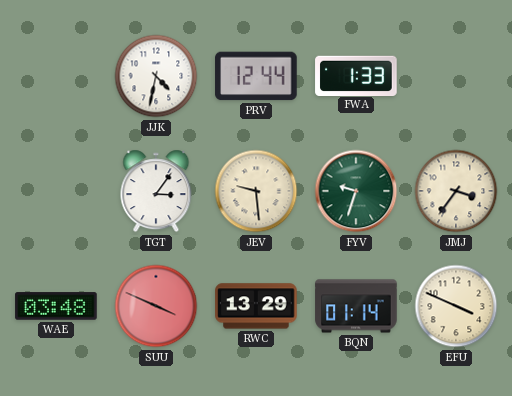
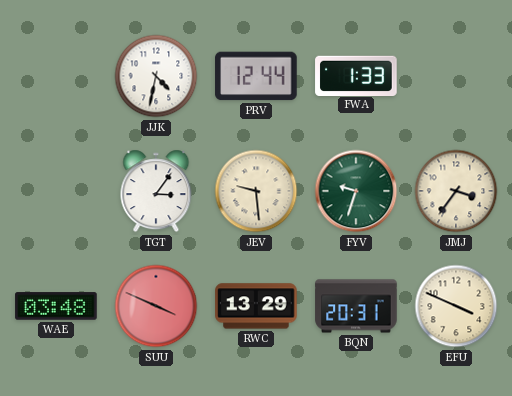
BQN: 01:14 -> 20:31
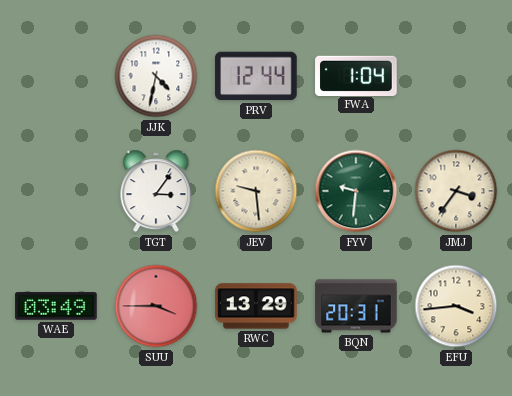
FWA: 1:33 -> 1:04
FYV: 9:33 -> 9:31
WAE: 03:48 -> 03:49
SUU: 3:49 -> 3:45
EFU: 3:49 -> 3:44
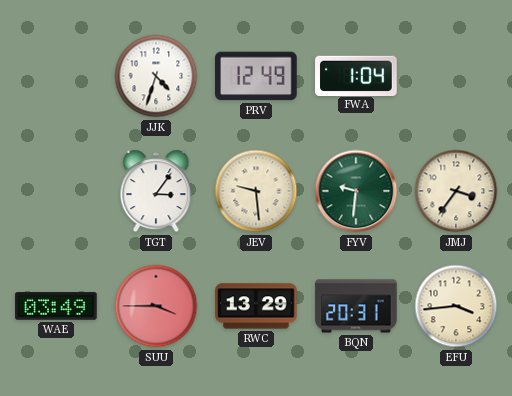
JJK: 4:32 -> 4:33
PRV: 12:44 -> 12:49
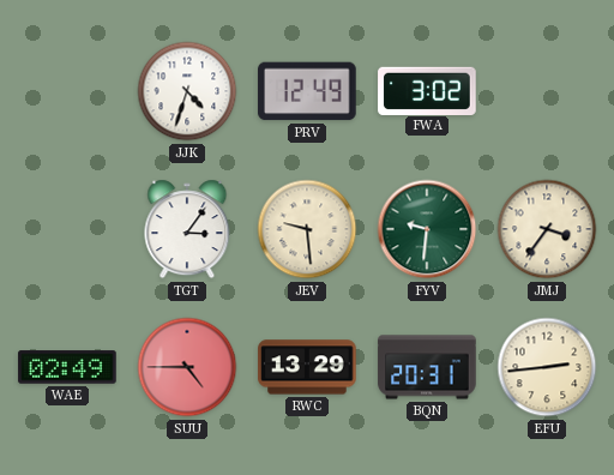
FWA: 1:04 -> 3:02
WAE: 03:49 -> 02:49
SUU: 3:45 -> 4:45
EFU: 3:44 -> 2:44
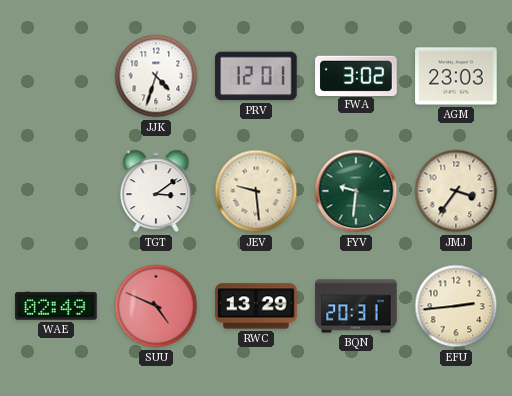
PRV: 12:49 -> 12:01
AGM: none -> 23:03
TGT: 3:06 -> 3:09
SUU: 4:45 -> 4:49
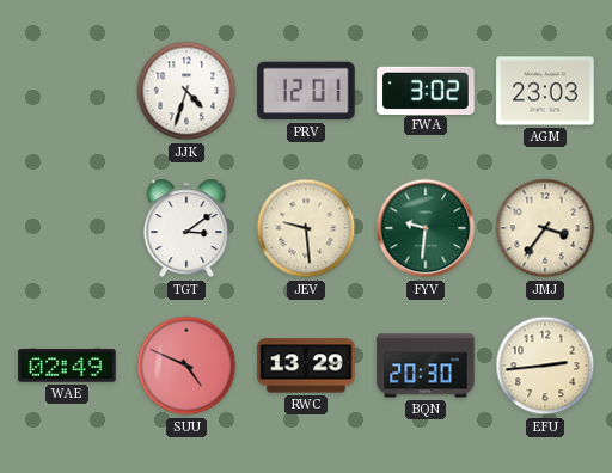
BQN: 20:31 -> 20:30
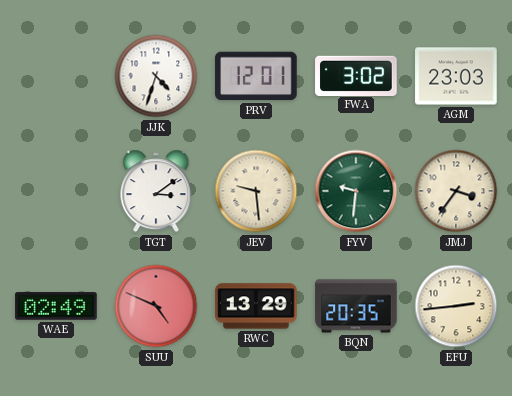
BQN: 20:30 -> 20:35
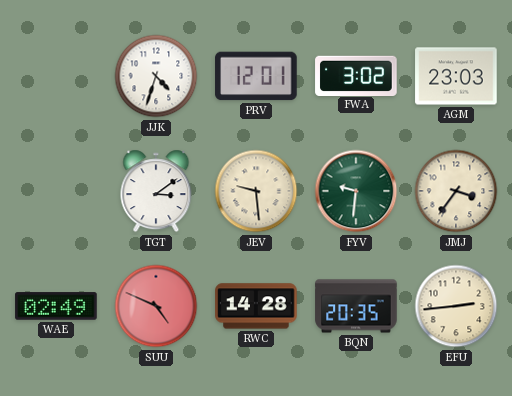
RWC: 13:29 -> 14:28
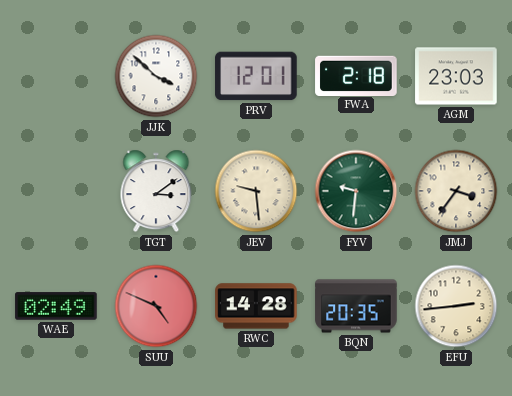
JJK: 4:33 -> 3:52
FWA: 3:02 -> 2:18
